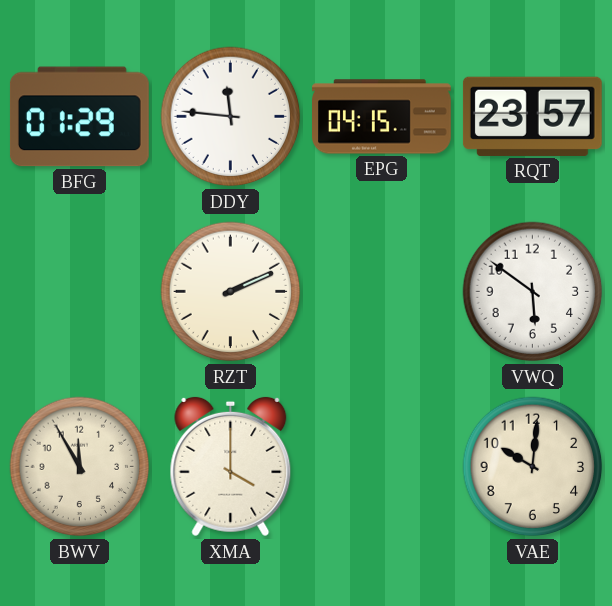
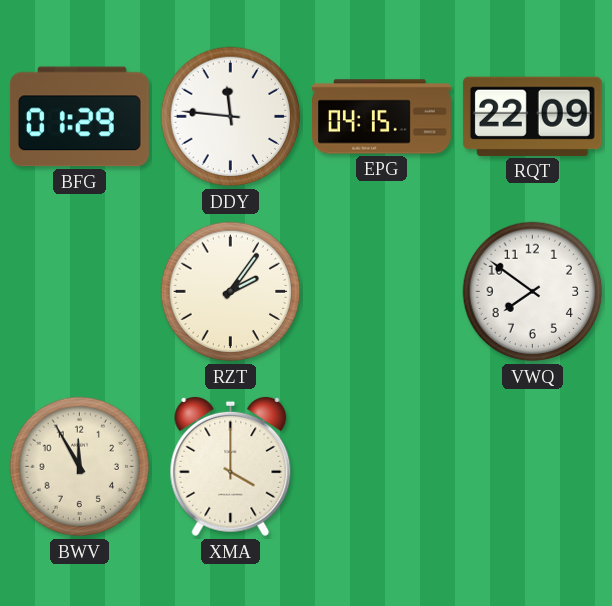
RQT: 23:57 -> 22:09
RZT: 2:11 -> 2:06
VWQ: 5:51 -> 7:51
VAE: 10:01 -> none
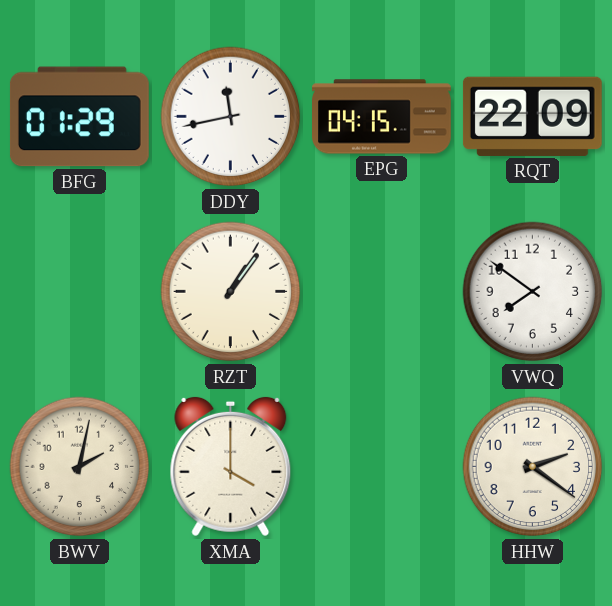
DDY: 11:46 -> 11:43
RZT: 2:06 -> 1:06
BWV: 11:55 -> 2:02
HHW: none -> 2:21
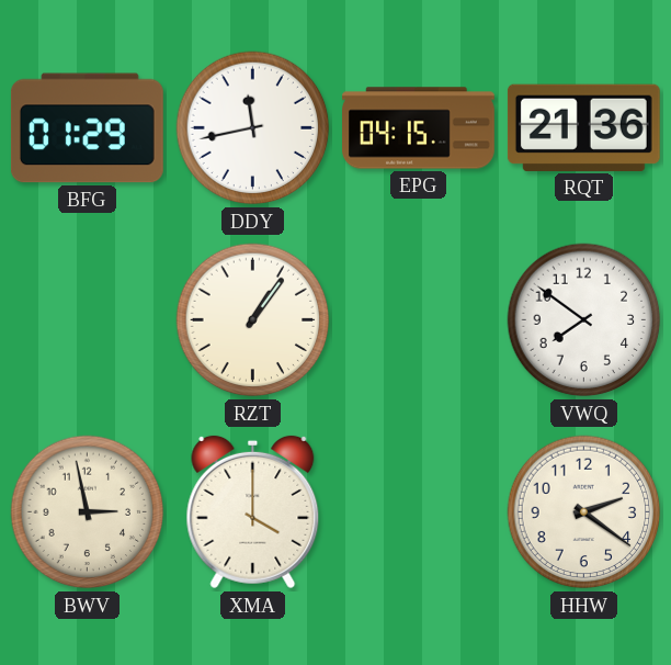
RQT: 22:09 -> 21:36
BWV: 2:02 -> 2:58
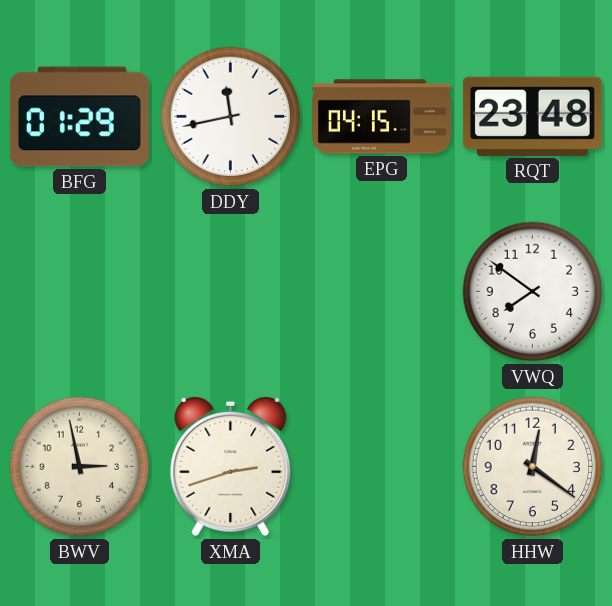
RQT: 21:36 -> 23:48
RZT: 1:06 -> none
XMA: 4:00 -> 2:42
HHW: 2:21 -> 12:21
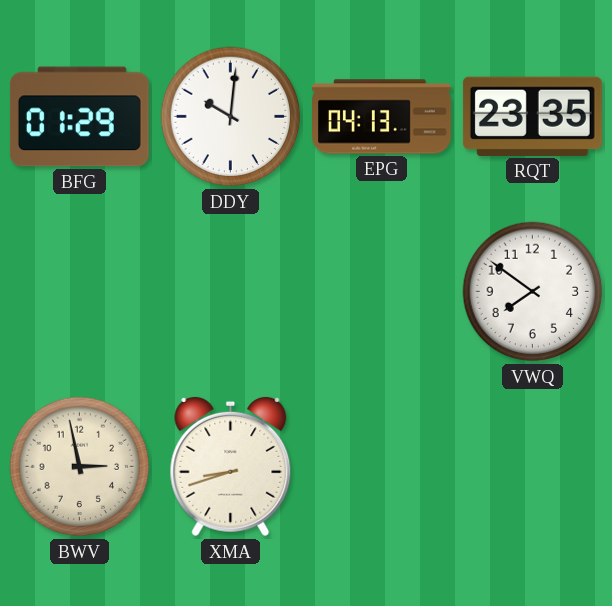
DDY: 11:43 -> 10:01
EPG: 04:15 -> 04:13
RQT: 23:48 -> 23:35
XMA: 2:42 -> 8:42
HHW: 12:21 -> none
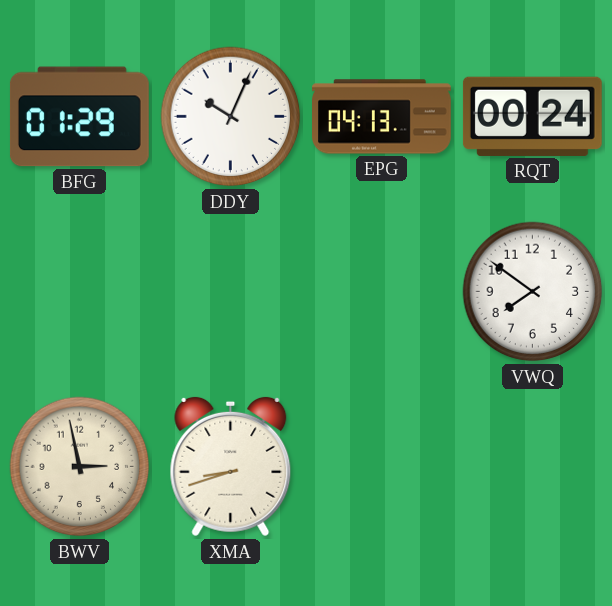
DDY: 10:01 -> 10:04
RQT: 23:35 -> 00:24
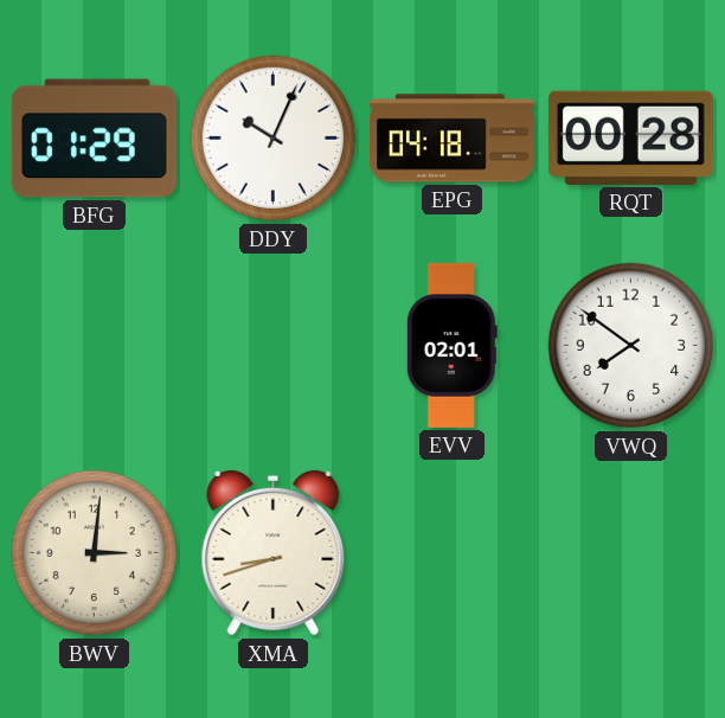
EPG: 04:13 -> 04:18
RQT: 00:24 -> 00:28
EVV: none -> 02:01
BWV: 2:58 -> 3:01
